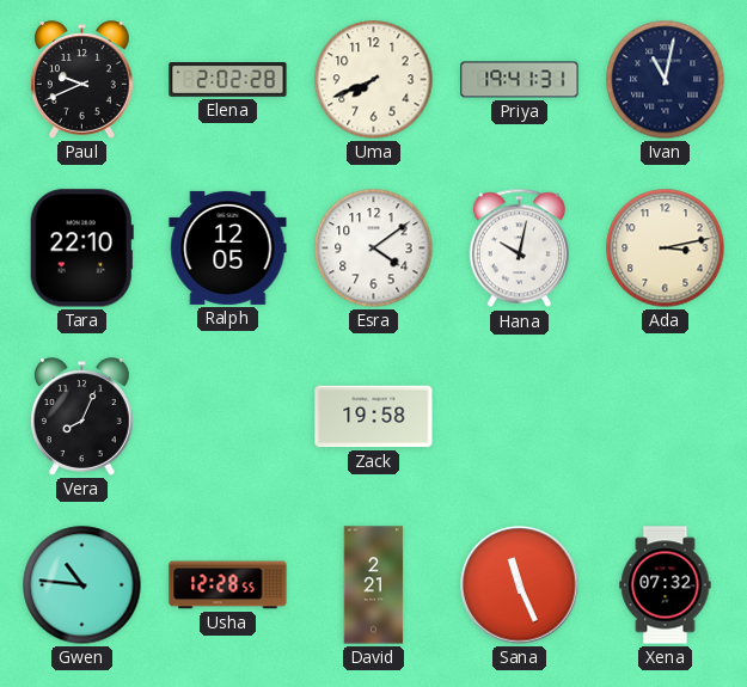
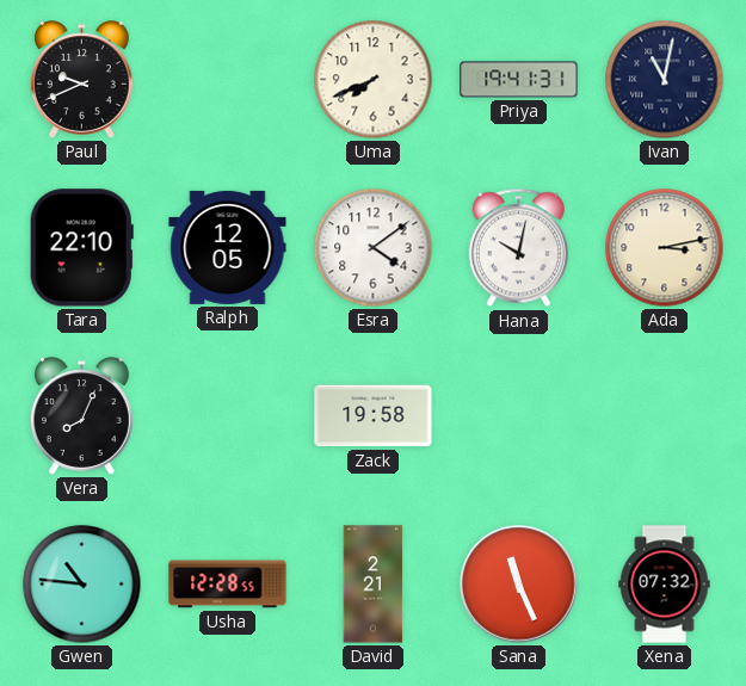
Elena: 2:02 -> none
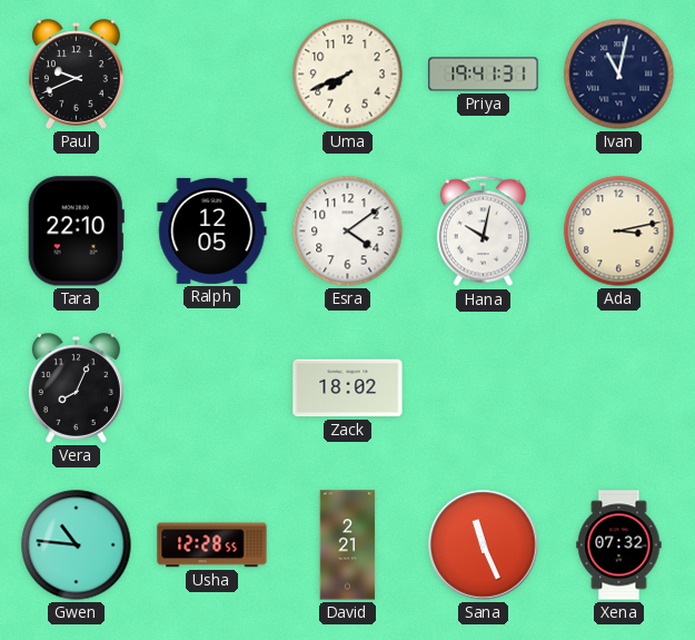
Zack: 19:58 -> 18:02
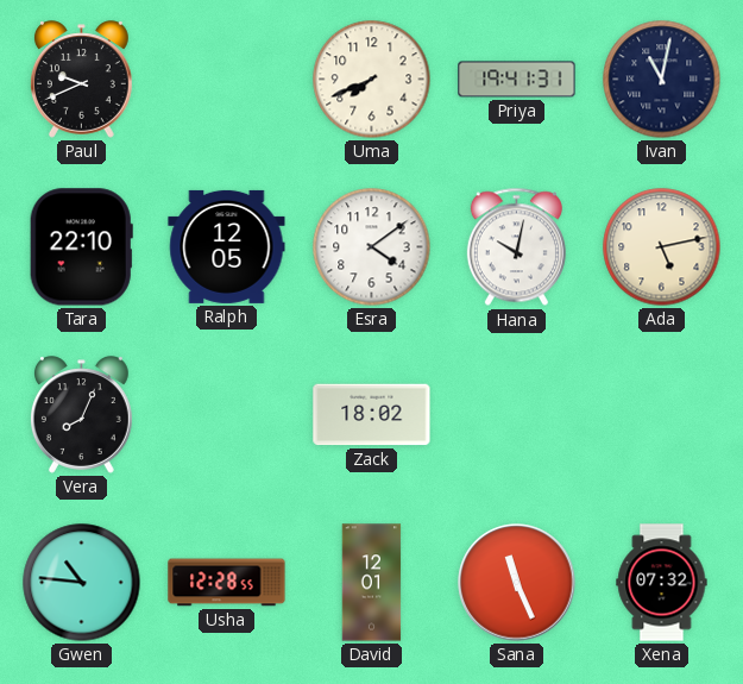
Ada: 3:13 -> 5:13
David: 2:21 -> 12:01
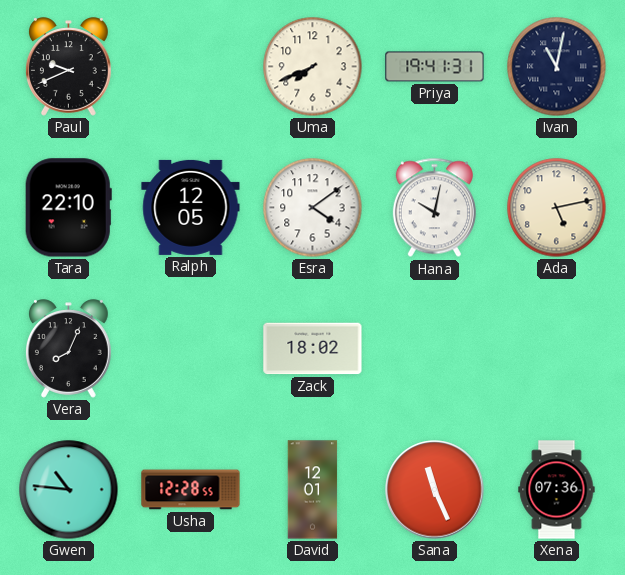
Xena: 07:32 -> 07:36
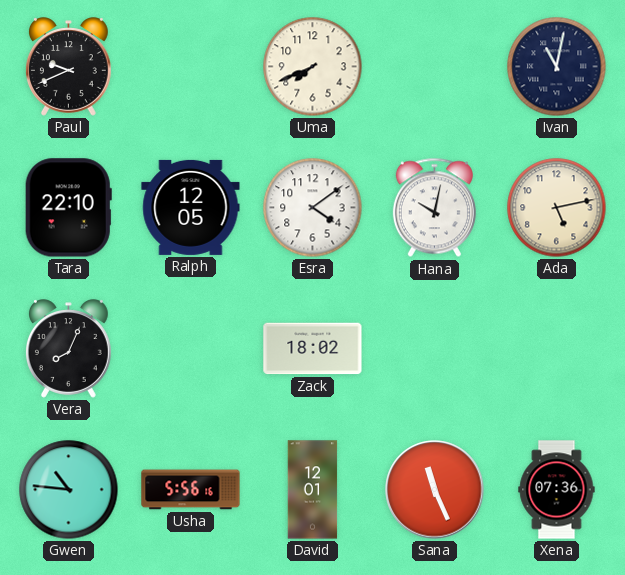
Priya: 19:41 -> none
Usha: 12:28 -> 5:56
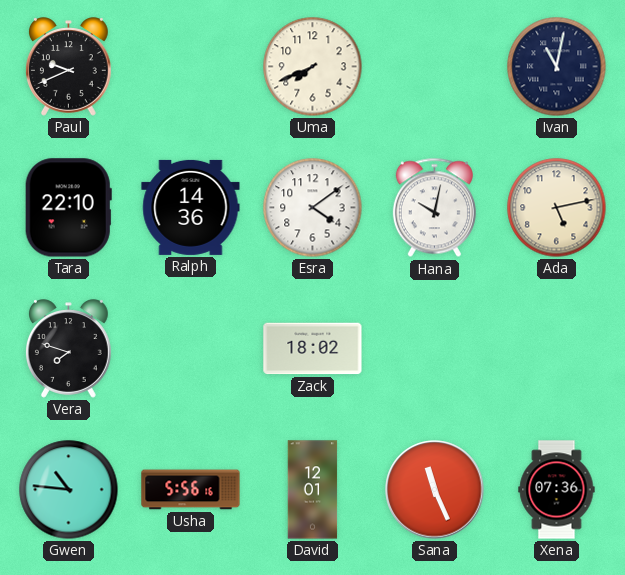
Ralph: 12:05 -> 14:36
Vera: 8:04 -> 7:48
